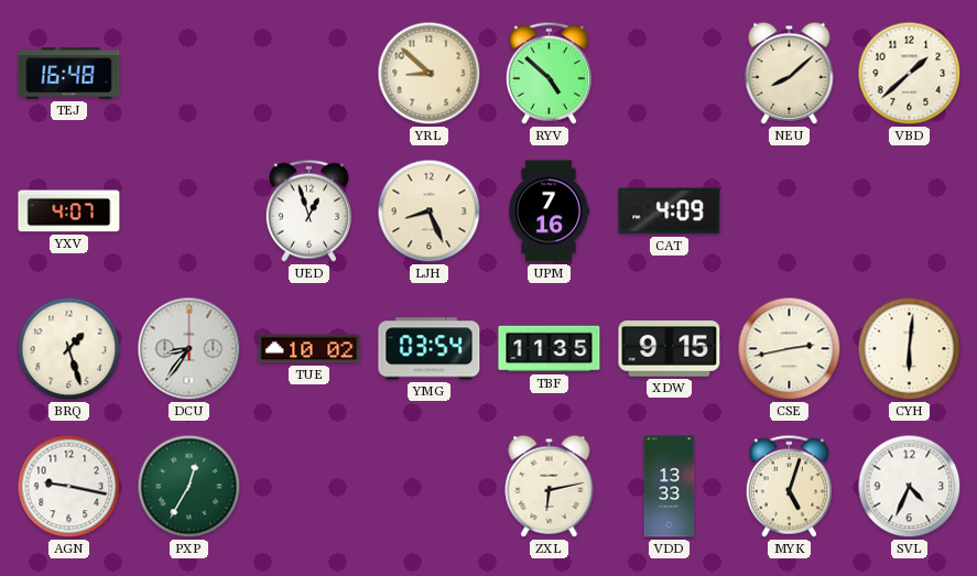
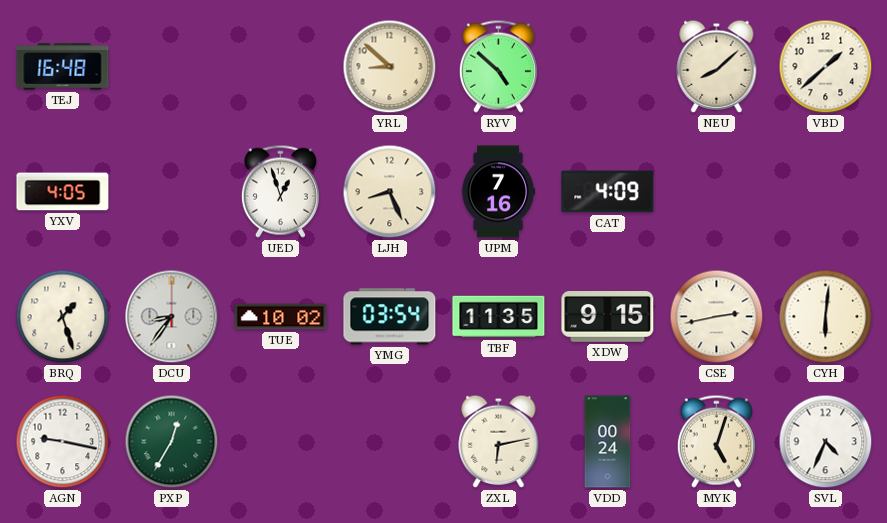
YXV: 4:07 -> 4:05
VDD: 13:33 -> 00:24
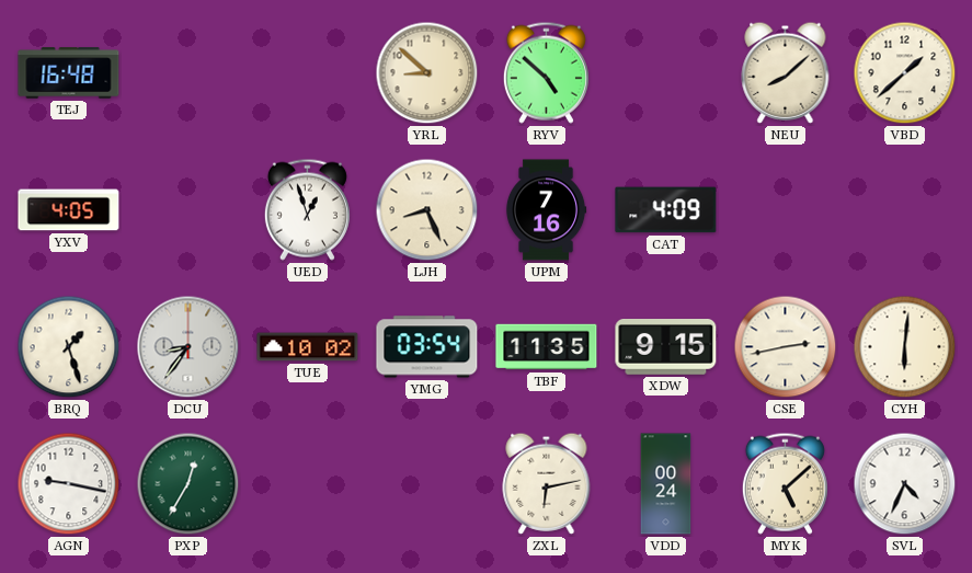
MYK: 5:03 -> 5:08
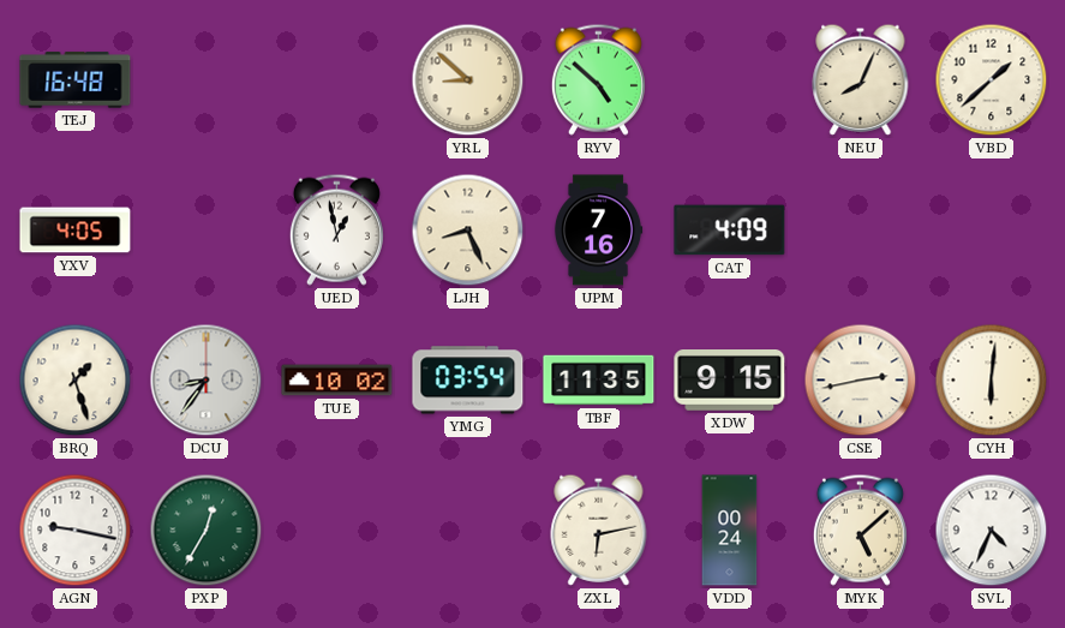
NEU: 8:08 -> 8:04
UED: 12:57 -> 12:58
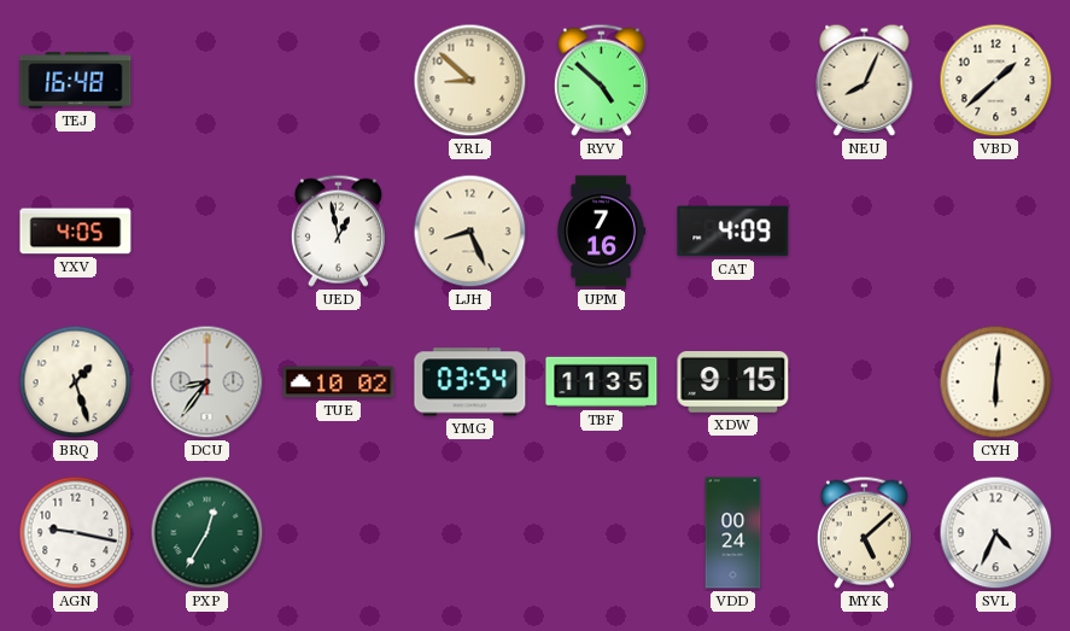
CSE: 2:43 -> none
ZXL: 6:13 -> none
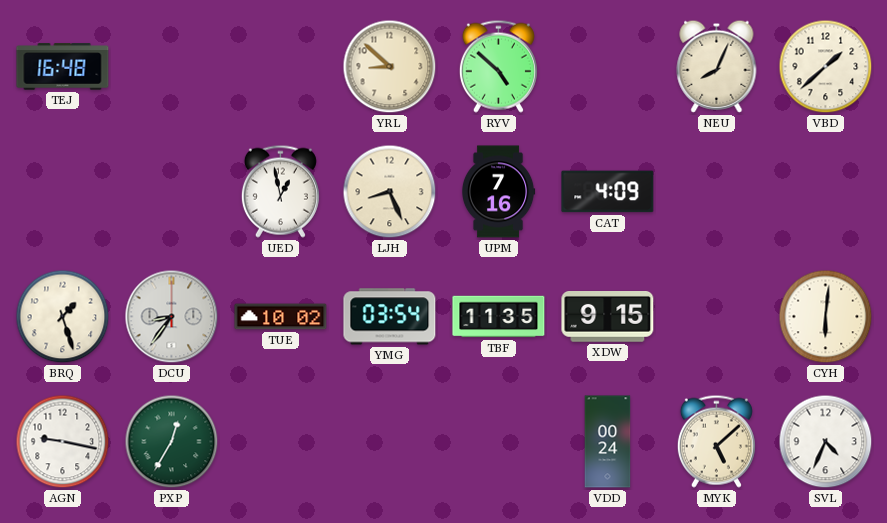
YXV: 4:05 -> none
